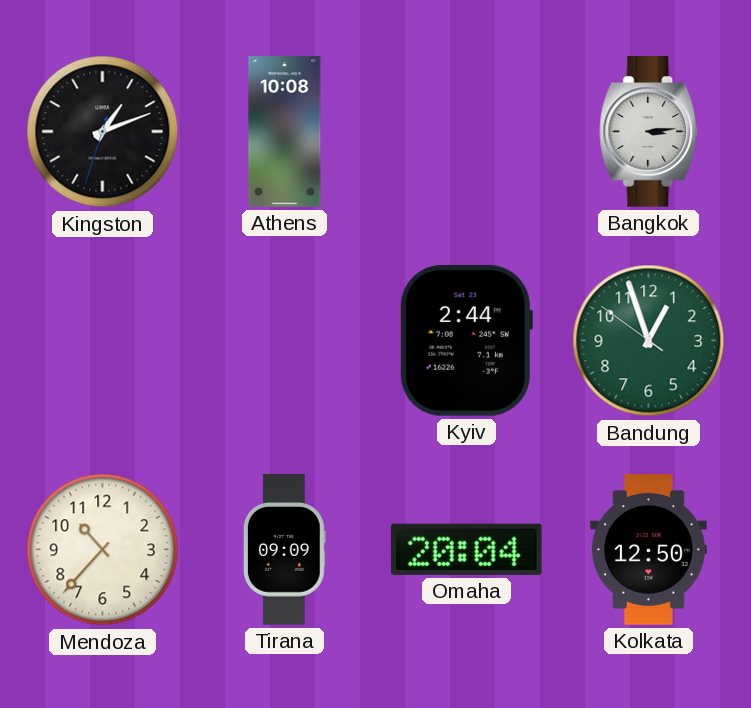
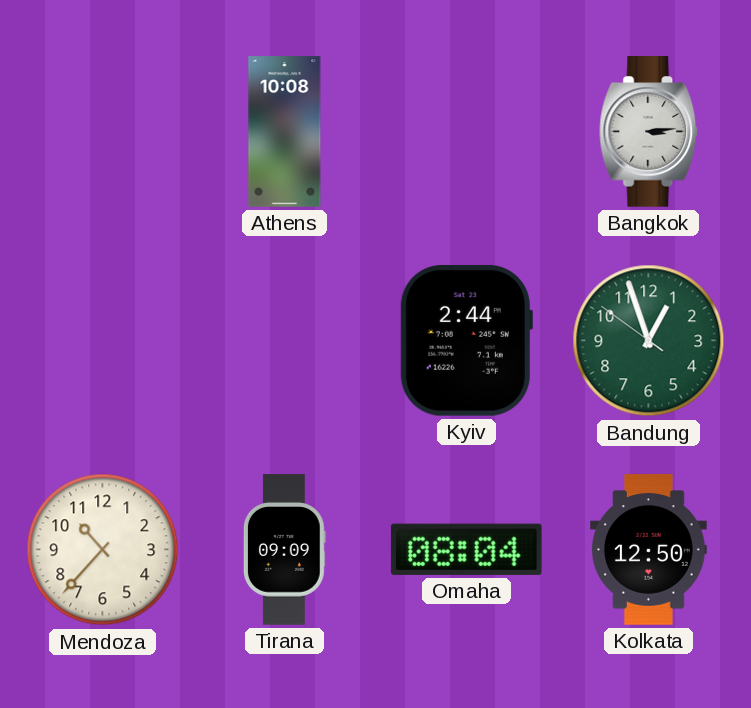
Kingston: 1:11 -> none
Omaha: 20:04 -> 08:04
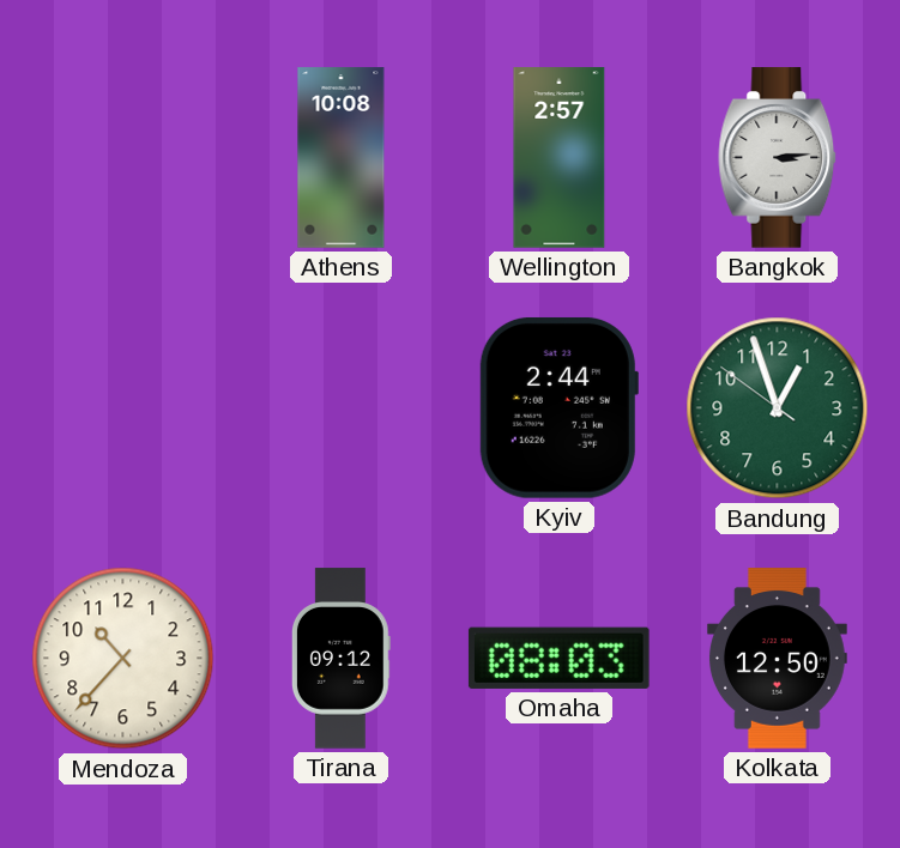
Wellington: none -> 2:57
Tirana: 09:09 -> 09:12
Omaha: 08:04 -> 08:03
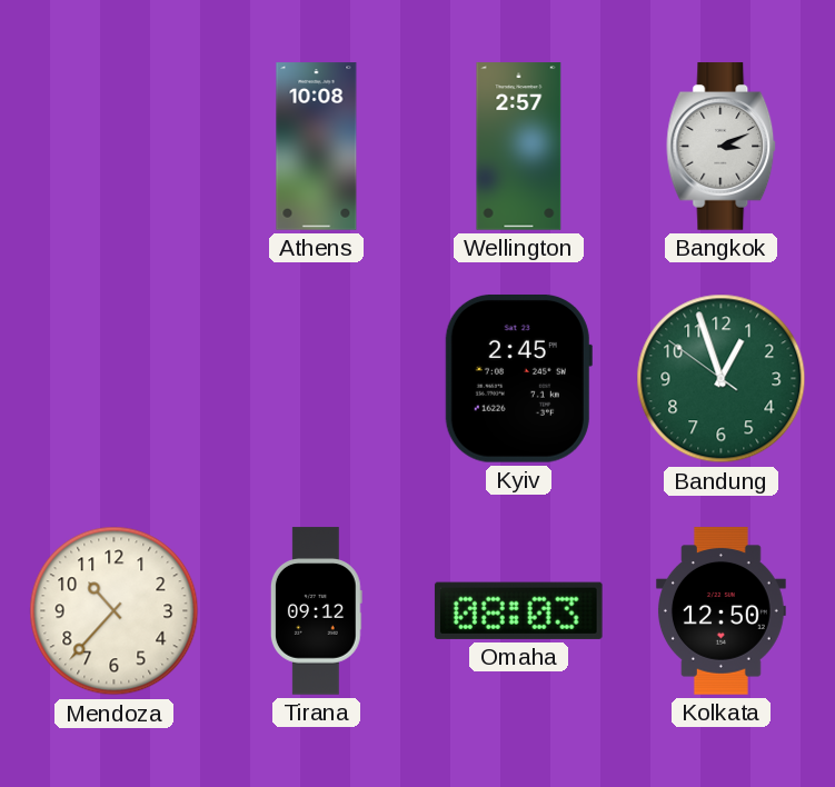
Bangkok: 3:14 -> 3:11
Kyiv: 2:44 -> 2:45
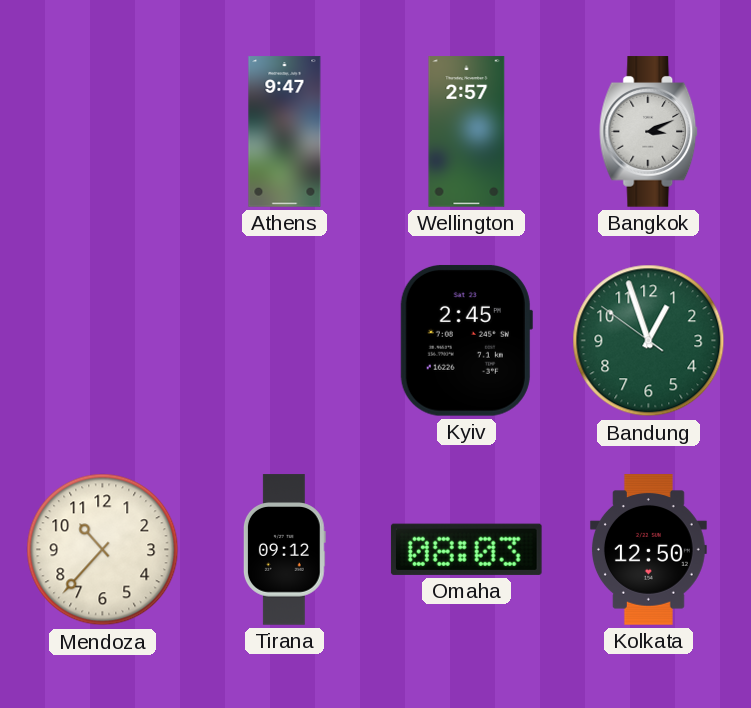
Athens: 10:08 -> 9:47
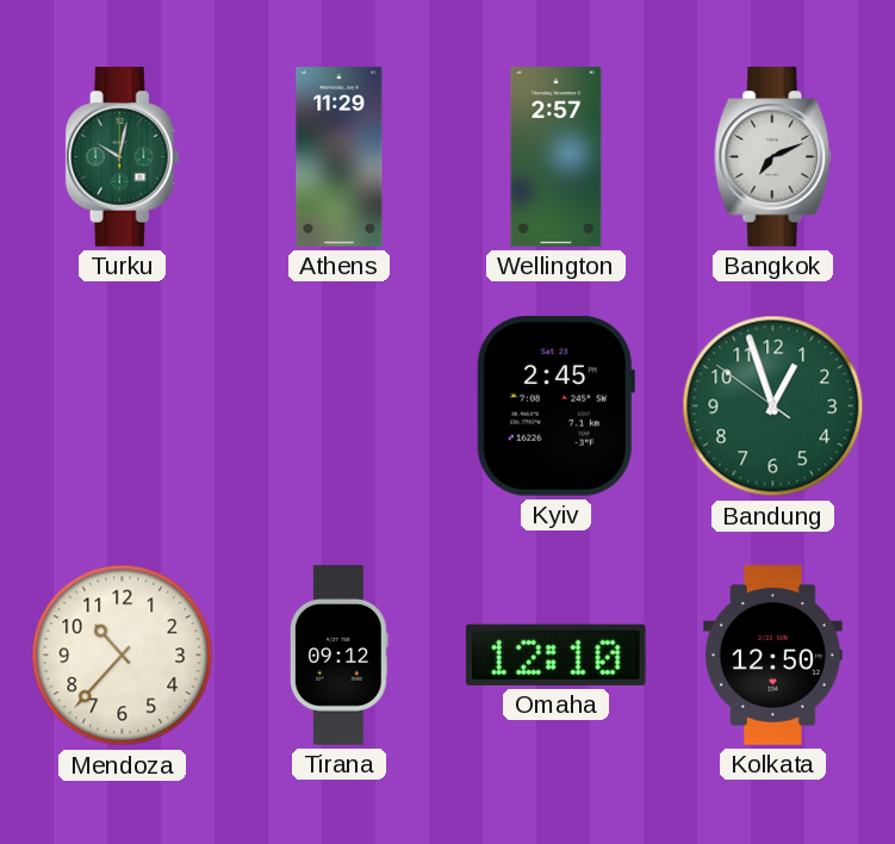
Turku: none -> 10:02
Athens: 9:47 -> 11:29
Bangkok: 3:11 -> 7:11
Omaha: 08:03 -> 12:10
